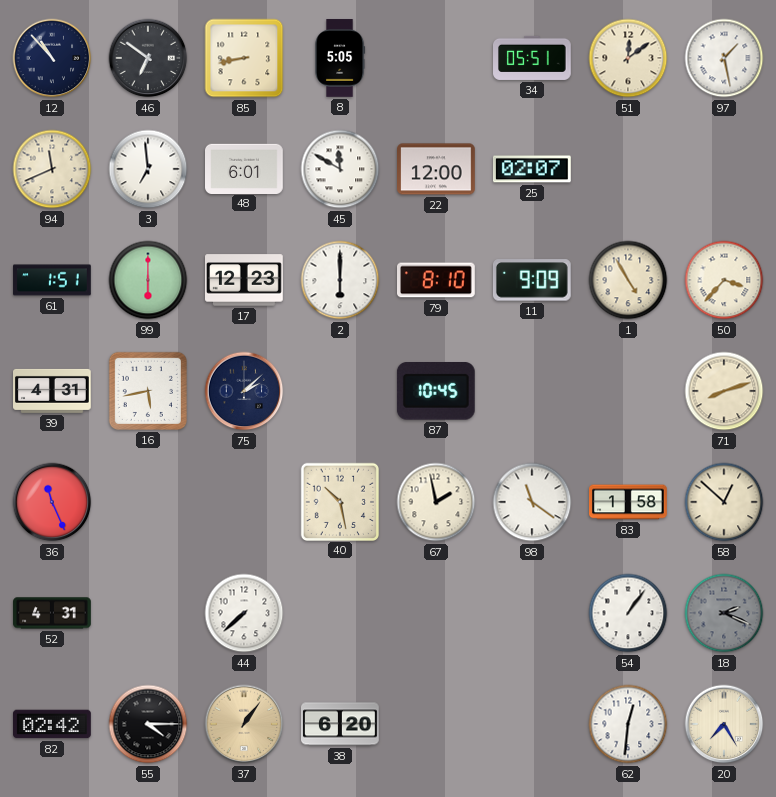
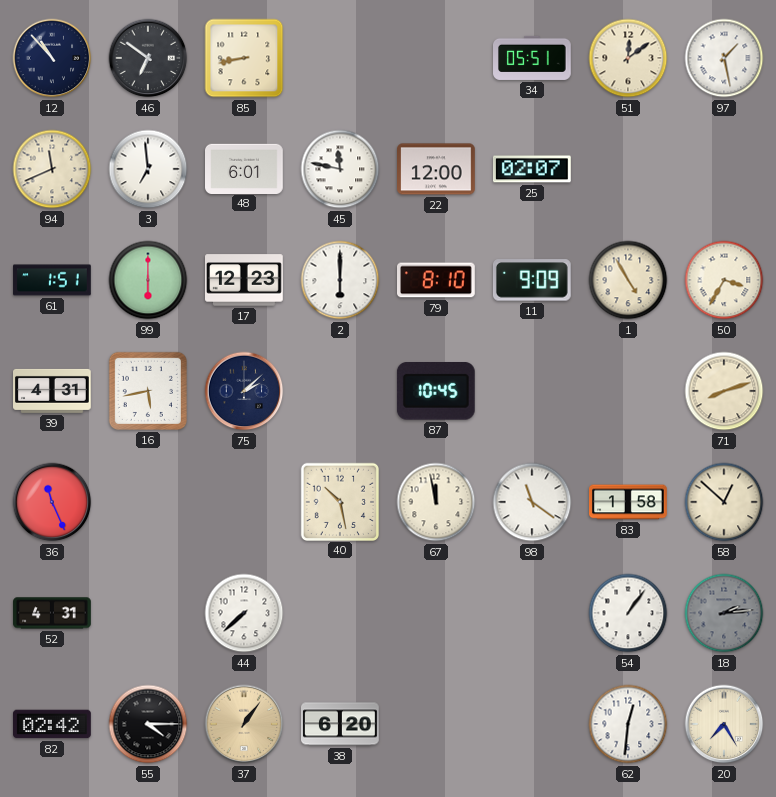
8: 5:05 -> none
45: 11:50 -> 11:47
50: 3:37 -> 3:35
67: 1:58 -> 11:58
18: 2:19 -> 2:14
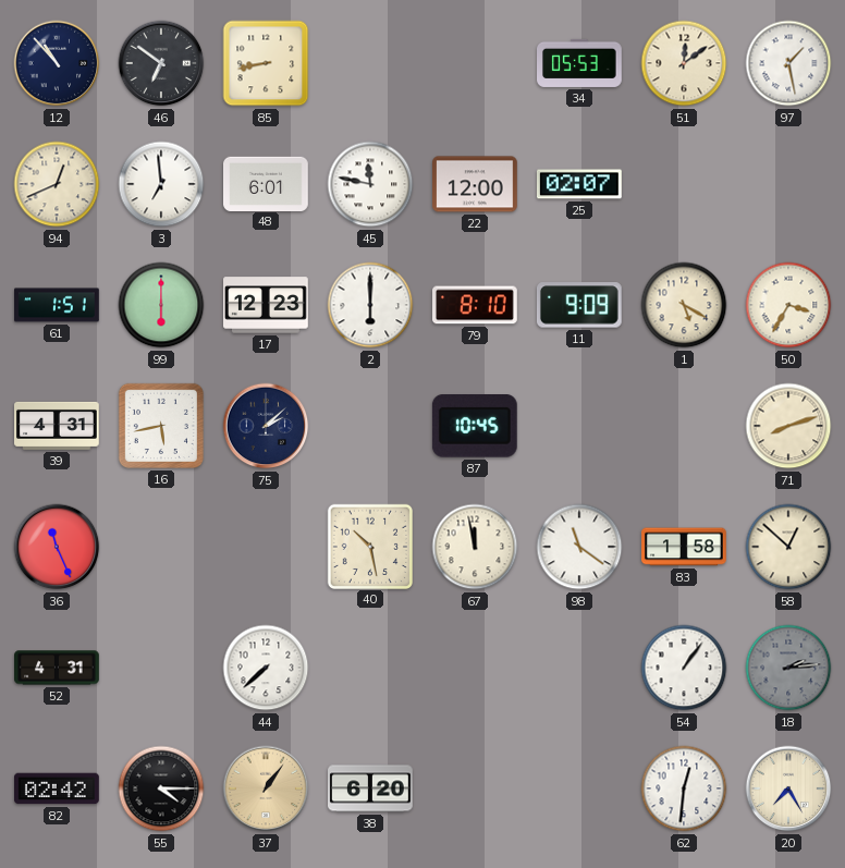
34: 05:51 -> 05:53
94: 11:41 -> 12:41
1: 4:55 -> 5:20
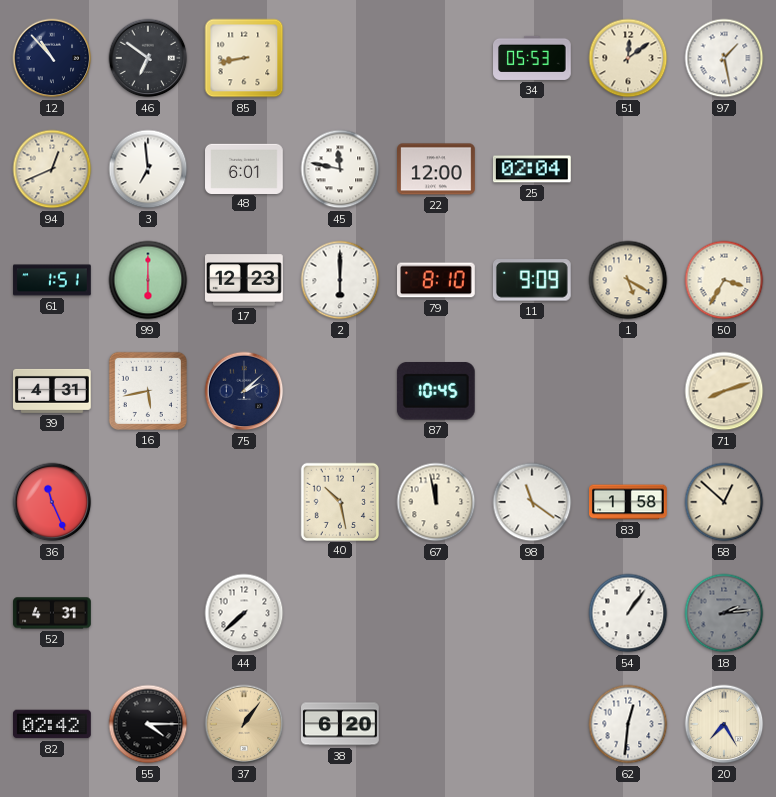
25: 02:07 -> 02:04
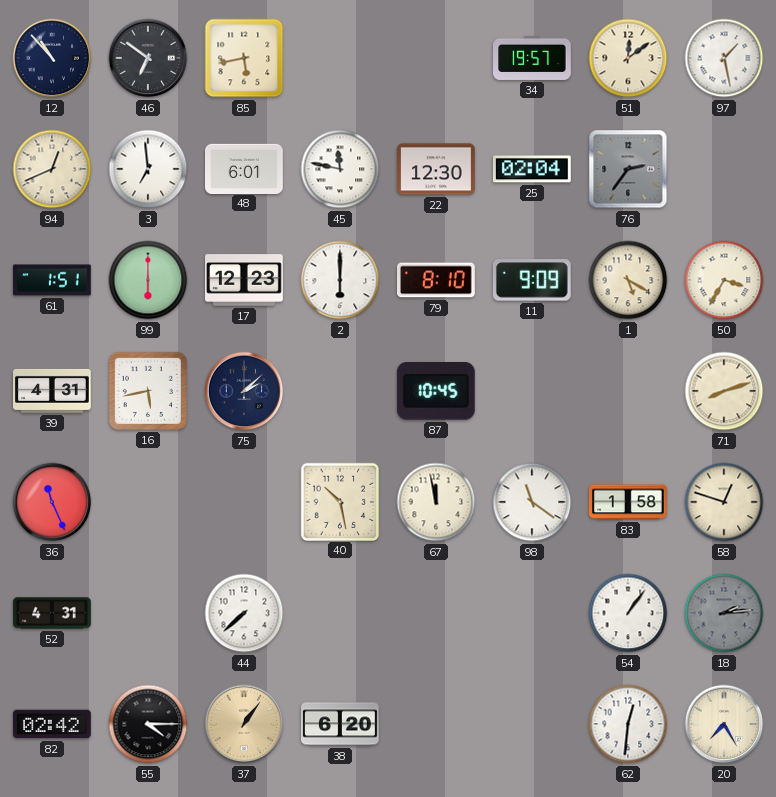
85: 8:43 -> 5:43
34: 05:53 -> 19:57
22: 12:00 -> 12:30
76: none -> 2:36
58: 12:52 -> 12:48
